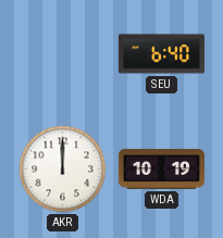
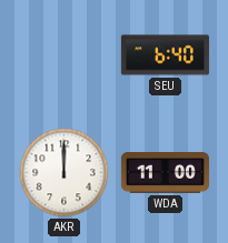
WDA: 10:19 -> 11:00
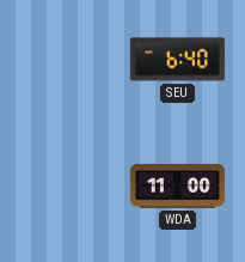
AKR: 12:00 -> none
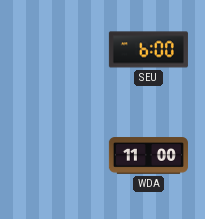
SEU: 6:40 -> 6:00
